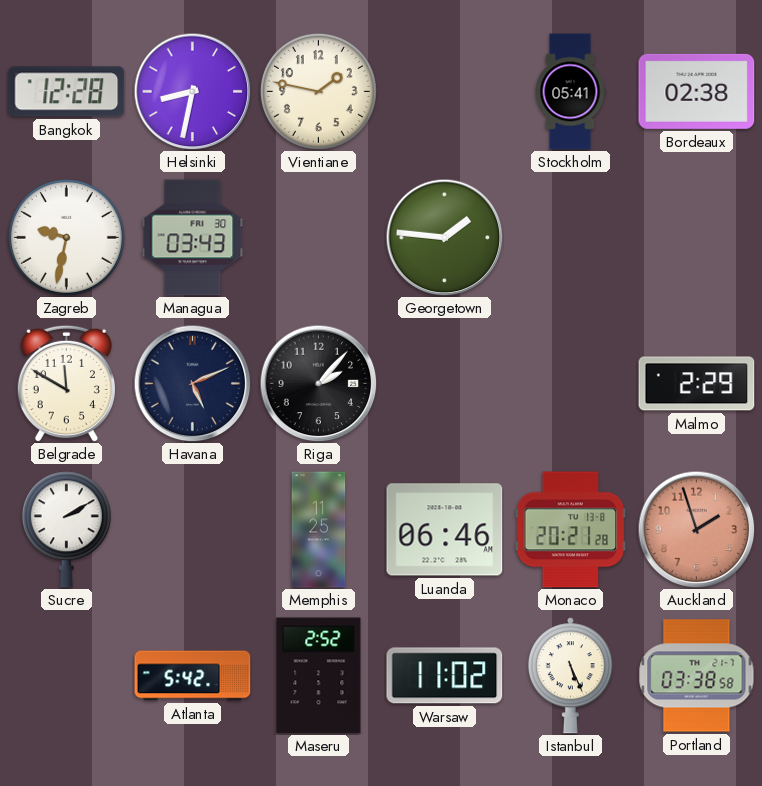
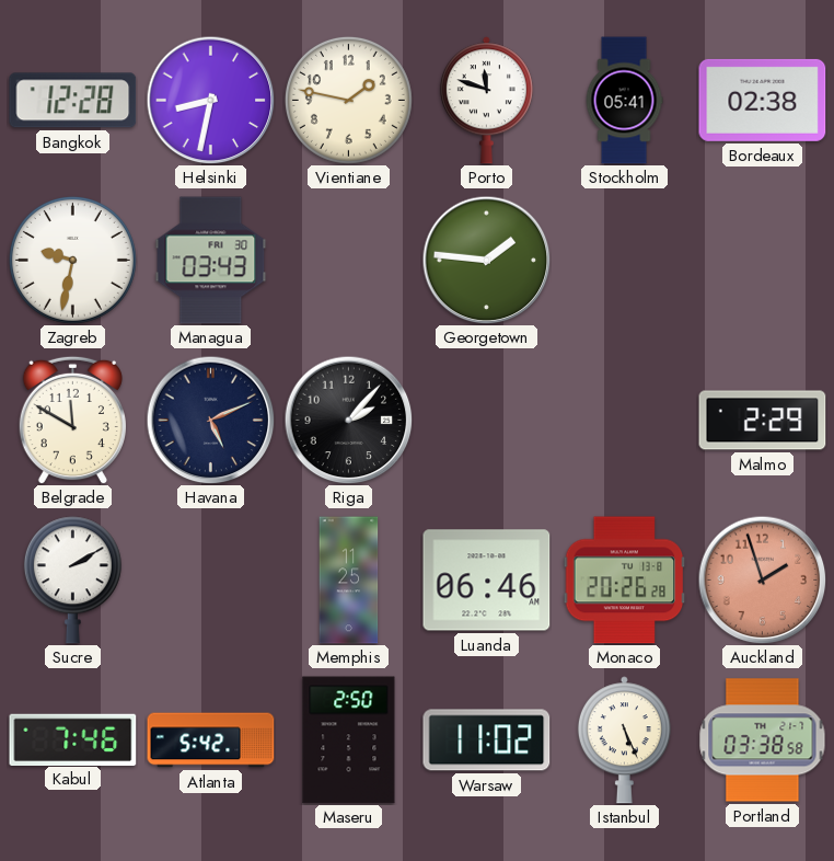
Porto: none -> 11:48
Monaco: 20:21 -> 20:26
Kabul: none -> 7:46
Maseru: 2:52 -> 2:50
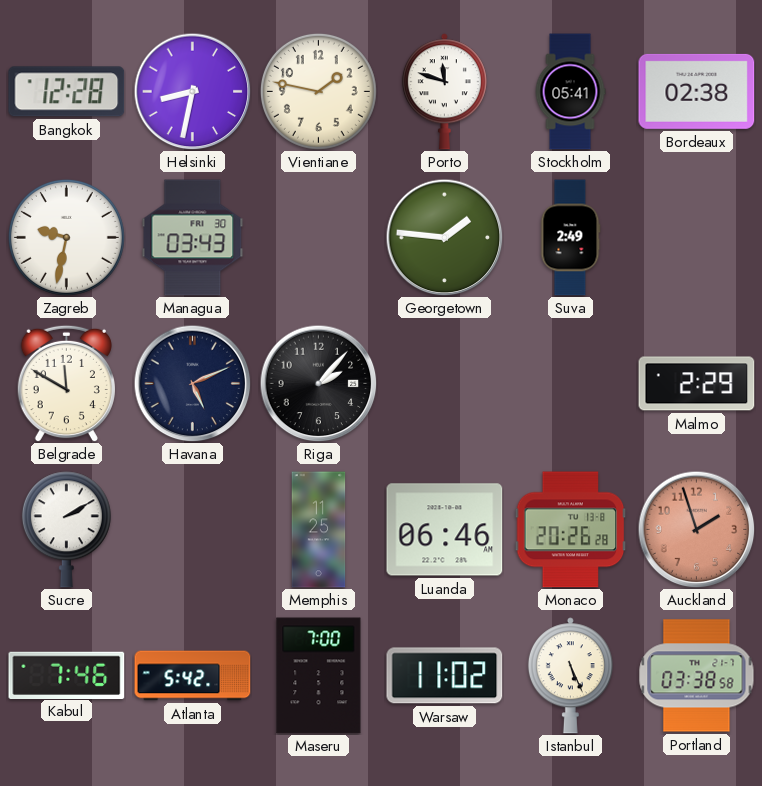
Suva: none -> 2:49
Maseru: 2:50 -> 7:00
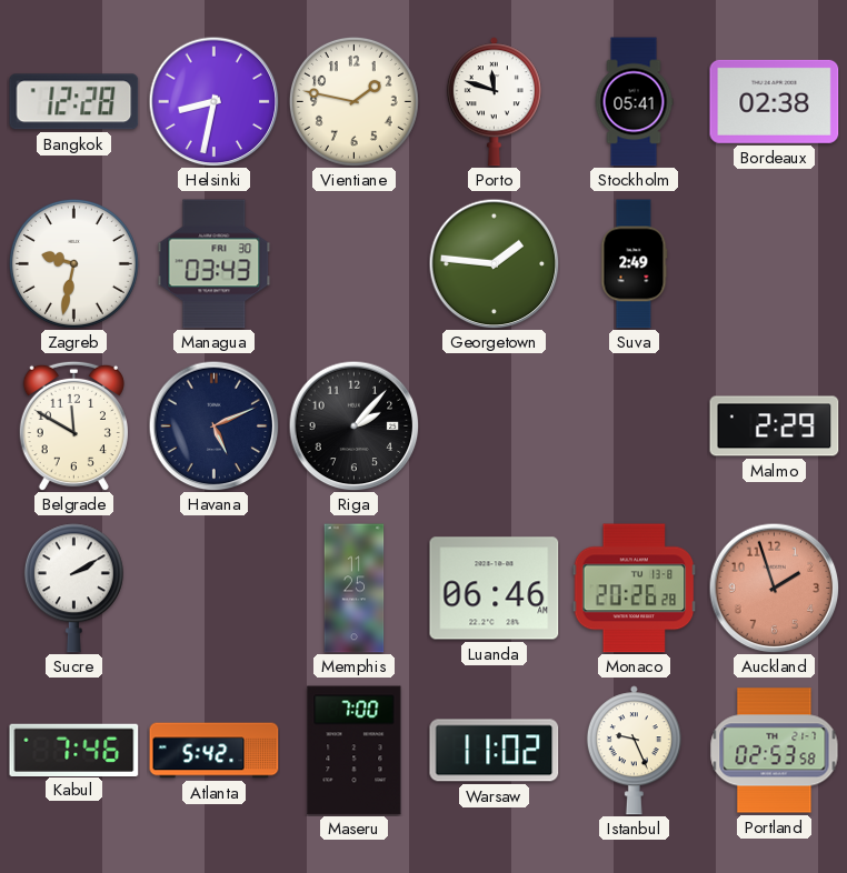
Istanbul: 5:26 -> 9:26
Portland: 03:38 -> 02:53
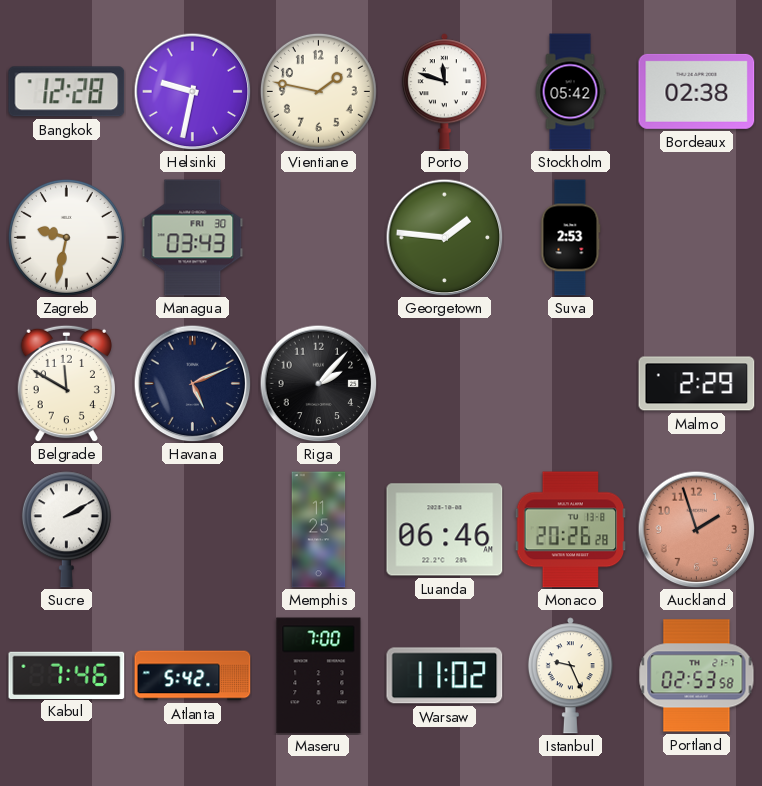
Helsinki: 8:32 -> 9:32
Stockholm: 05:41 -> 05:42
Suva: 2:49 -> 2:53
